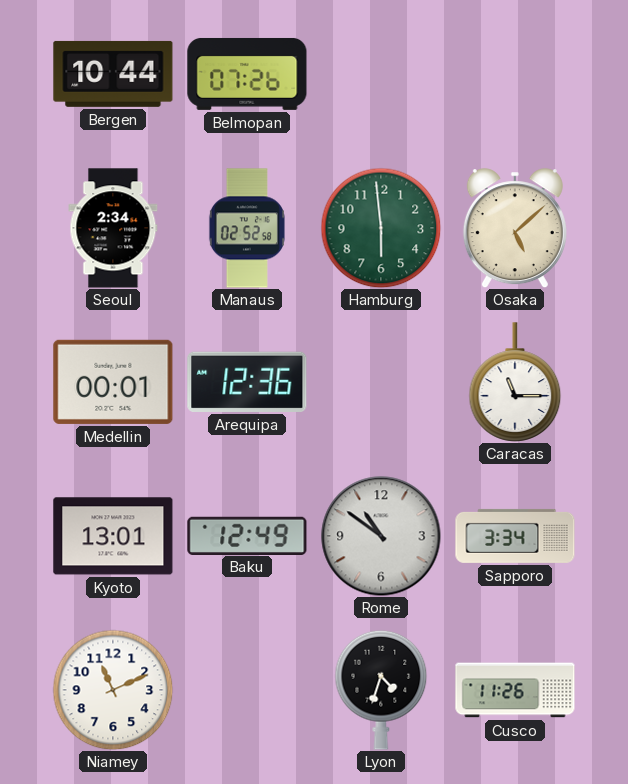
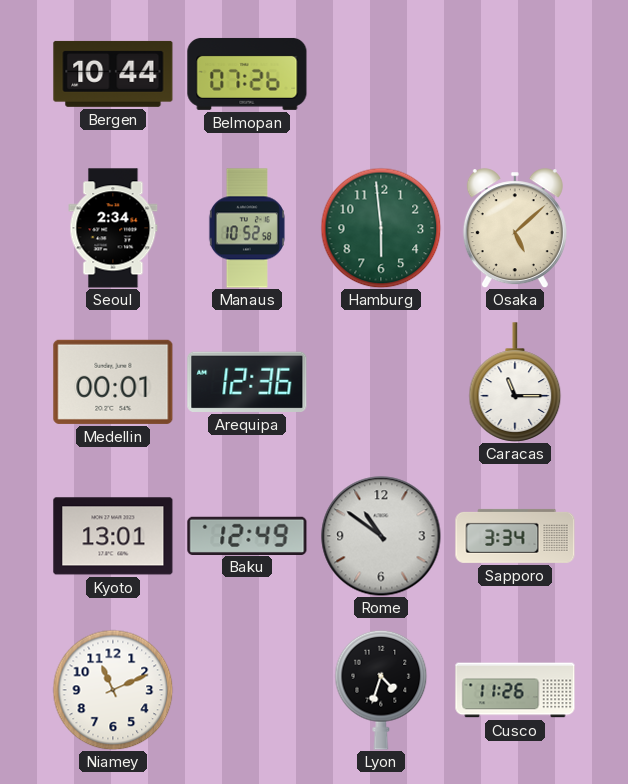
Manaus: 02:52 -> 10:52
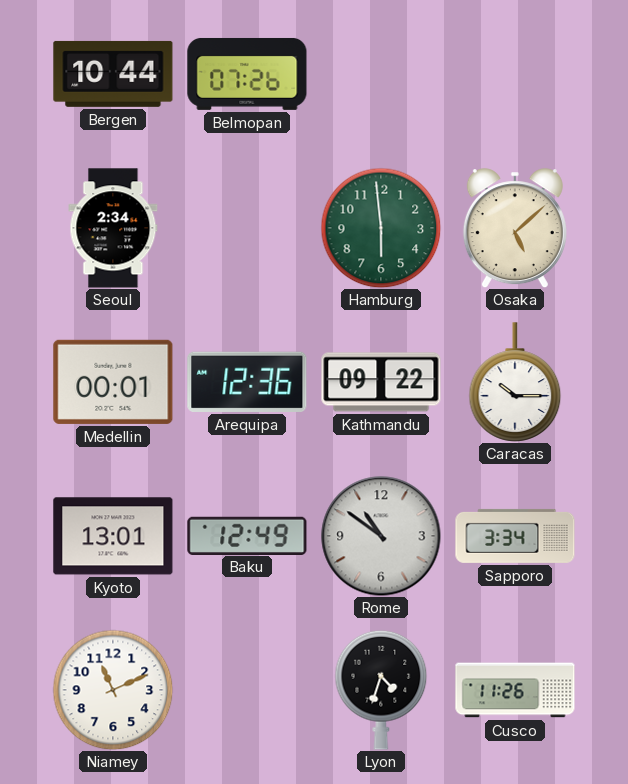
Manaus: 10:52 -> none
Kathmandu: none -> 09:22
Caracas: 11:15 -> 10:15
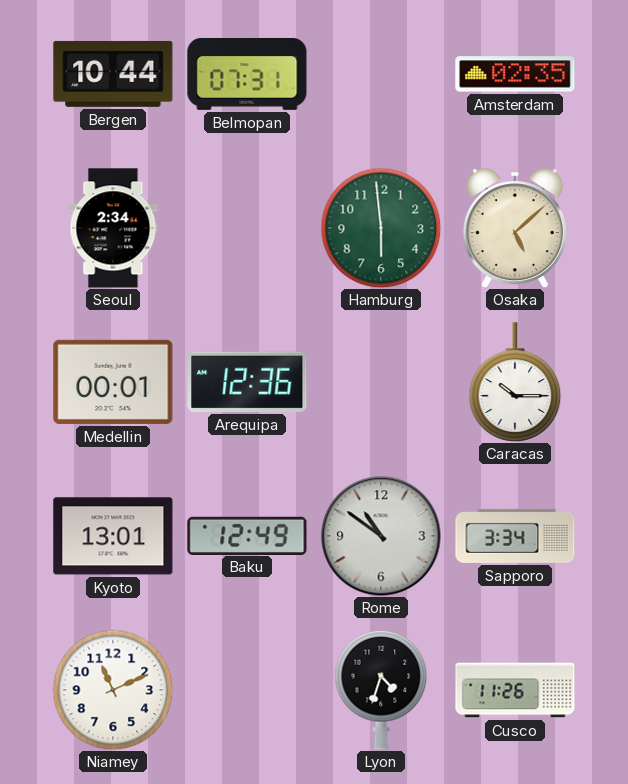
Belmopan: 07:26 -> 07:31
Amsterdam: none -> 02:35
Kathmandu: 09:22 -> none
